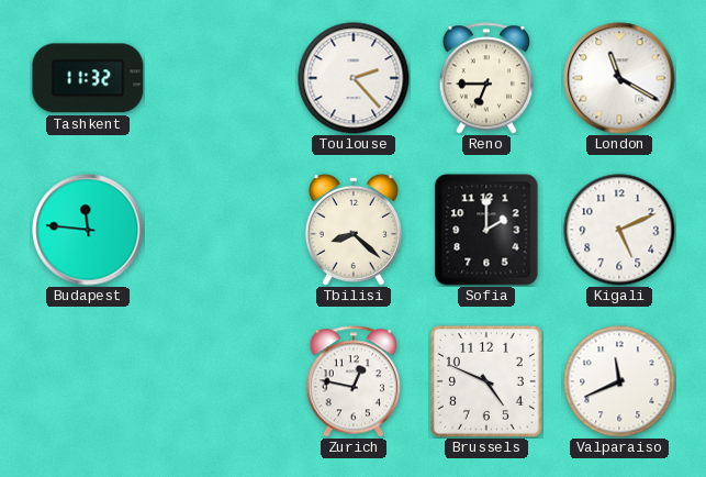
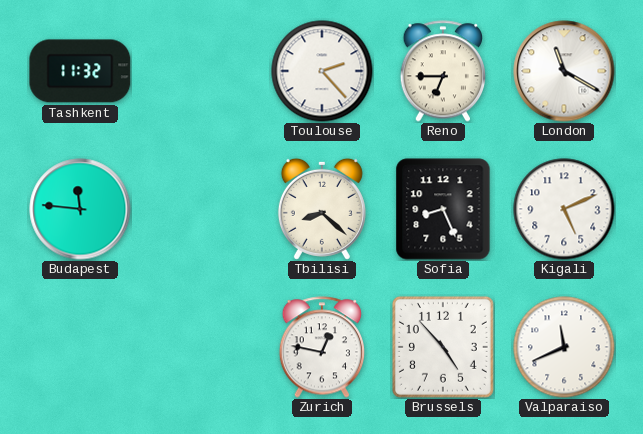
Sofia: 2:00 -> 8:26
Brussels: 4:49 -> 4:53
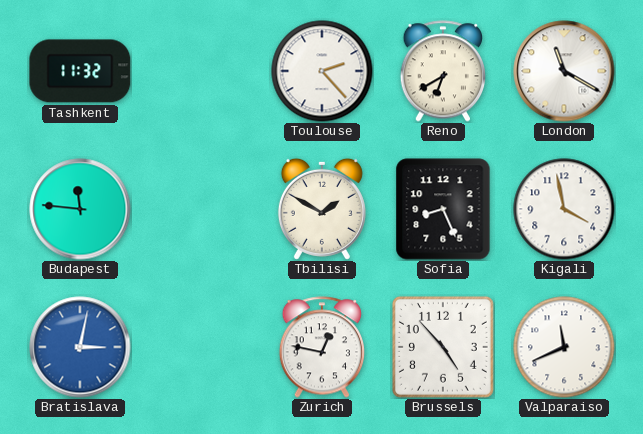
Reno: 6:45 -> 6:40
Tbilisi: 8:22 -> 1:50
Kigali: 5:11 -> 3:58
Bratislava: none -> 3:02
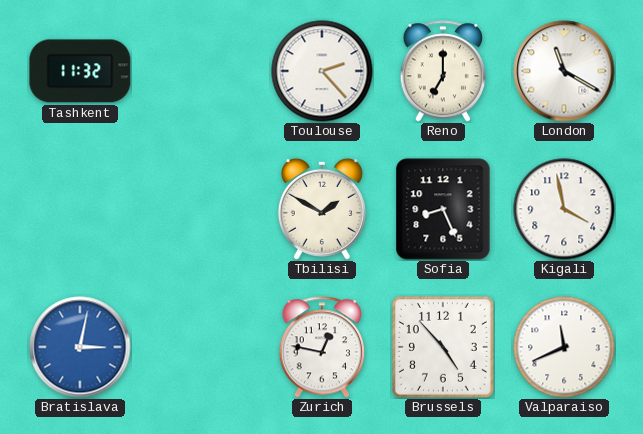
Reno: 6:40 -> 7:00
Budapest: 11:46 -> none
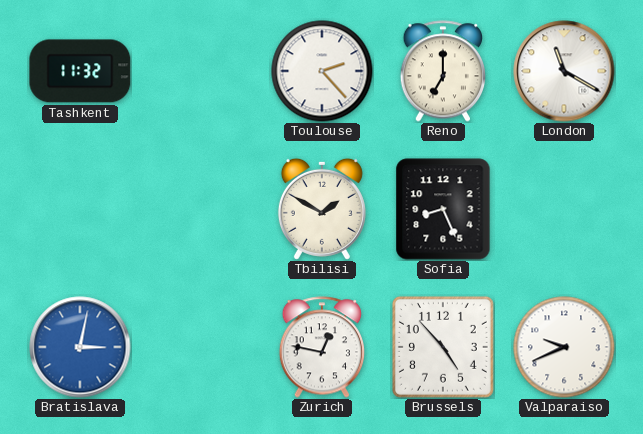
Kigali: 3:58 -> none
Valparaiso: 11:41 -> 9:41
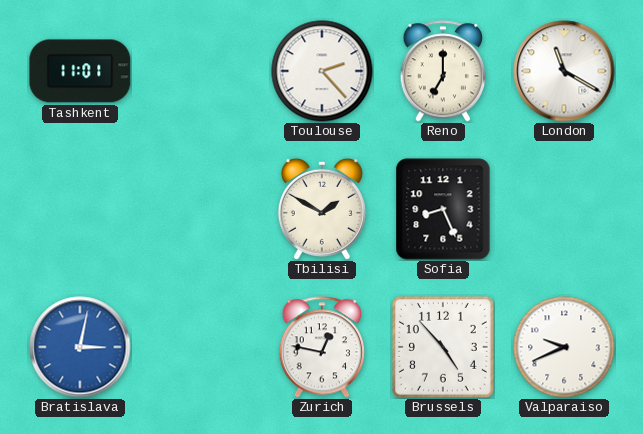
Tashkent: 11:32 -> 11:01
